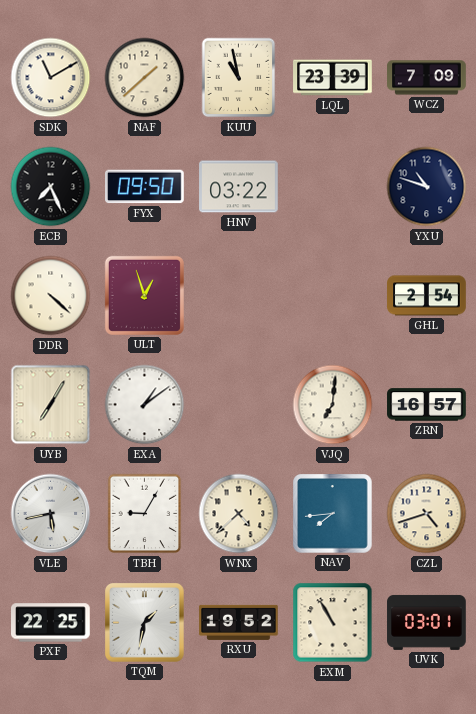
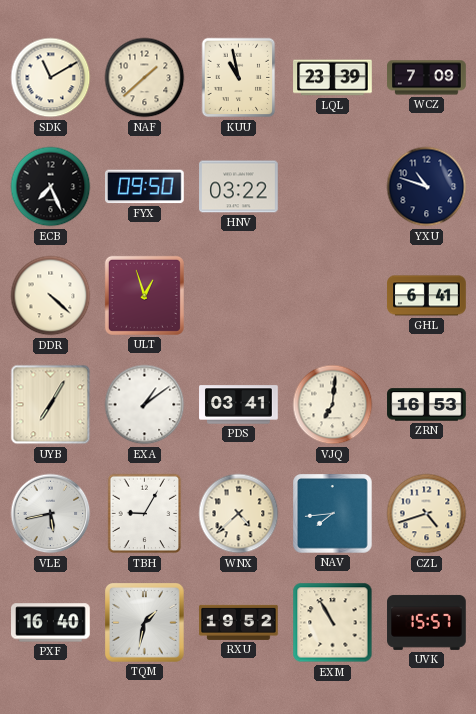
GHL: 2:54 -> 6:41
PDS: none -> 03:41
ZRN: 16:57 -> 16:53
PXF: 22:25 -> 16:40
UVK: 03:01 -> 15:57
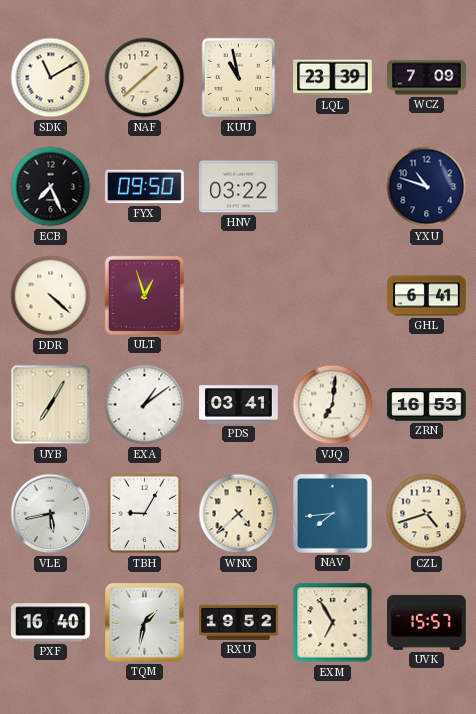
EXM: 10:55 -> 6:55
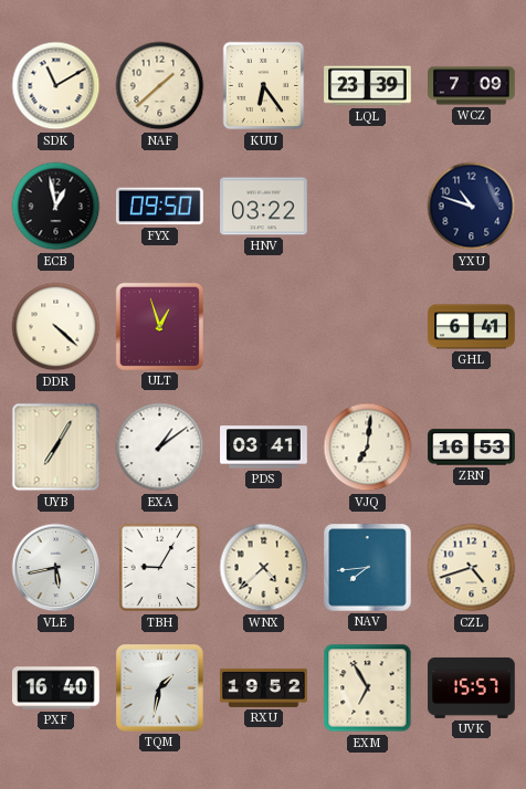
KUU: 10:58 -> 6:24
ECB: 7:26 -> 12:58
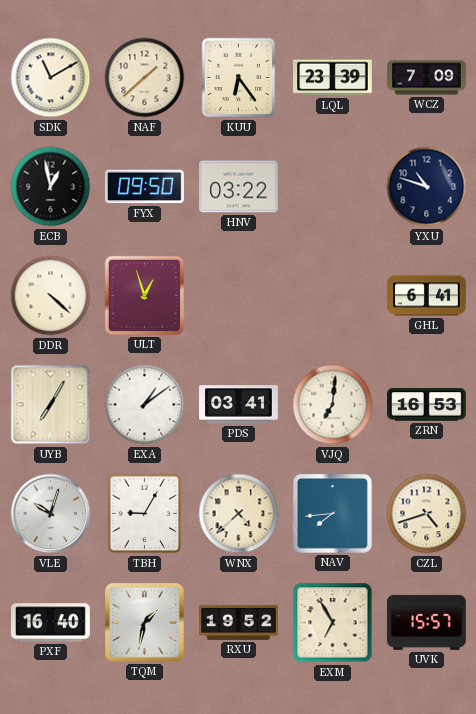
VLE: 5:43 -> 10:03
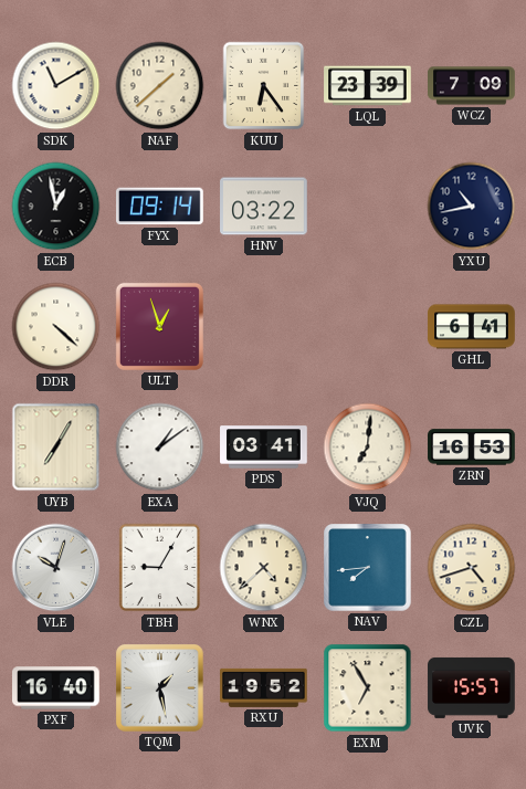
FYX: 09:50 -> 09:14
YXU: 10:48 -> 10:43
TQM: 1:32 -> 1:28
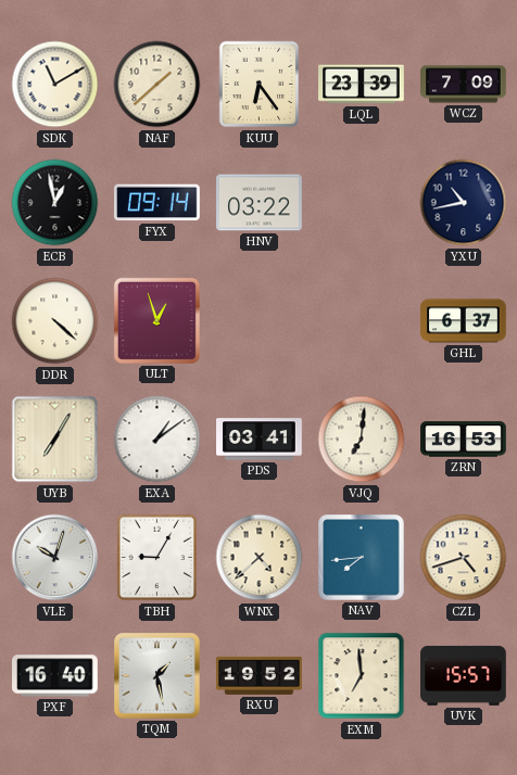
GHL: 6:41 -> 6:37
EXM: 6:55 -> 6:59
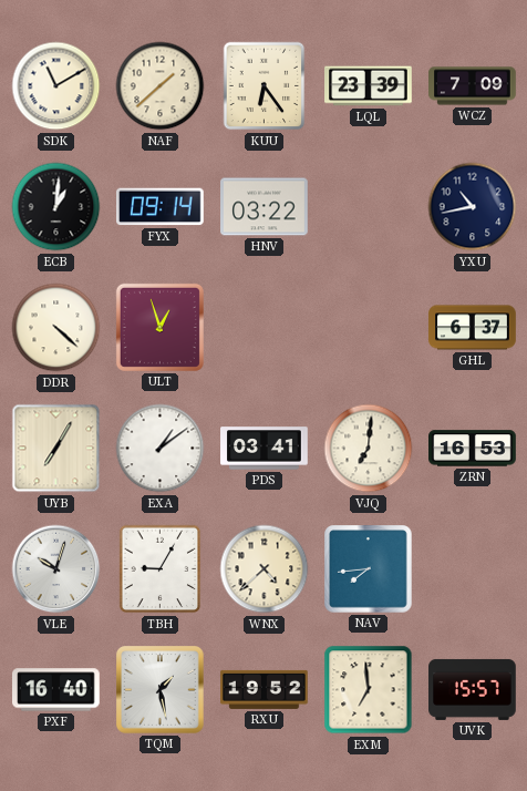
ECB: 12:58 -> 1:01
CZL: 4:42 -> none
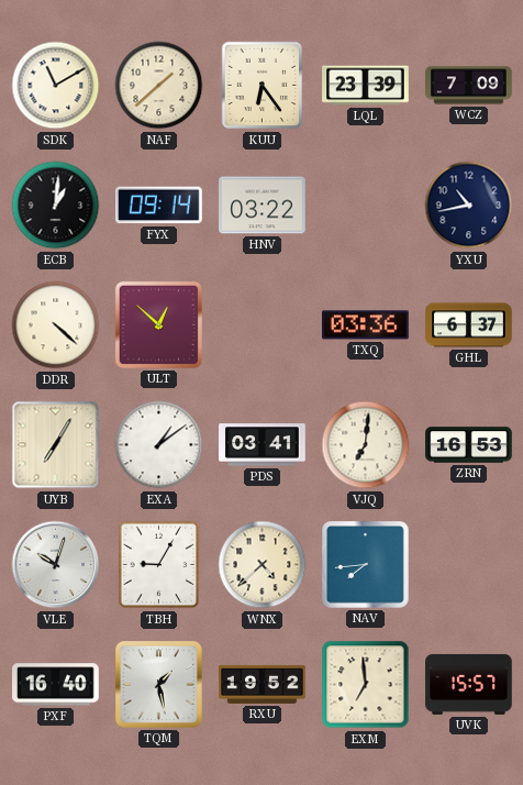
ULT: 12:57 -> 12:52
TXQ: none -> 03:36
